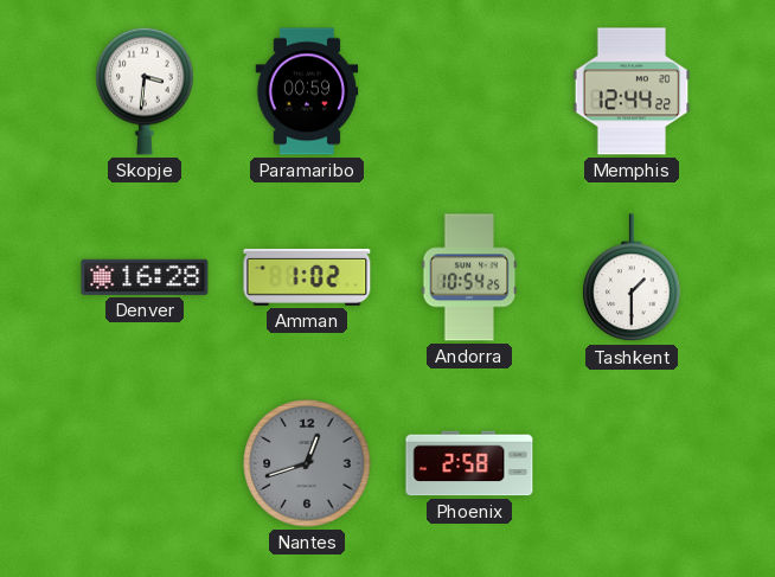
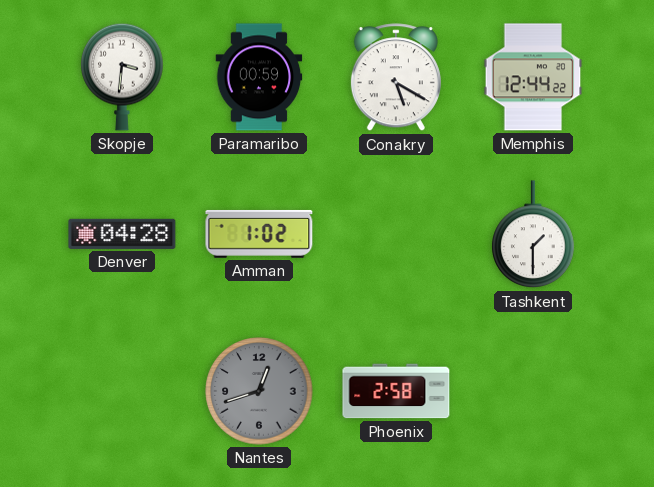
Conakry: none -> 5:20
Denver: 16:28 -> 04:28
Andorra: 10:54 -> none
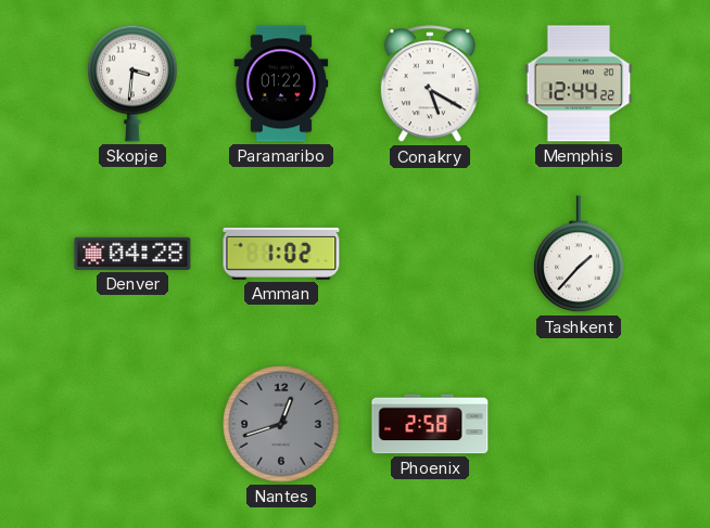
Paramaribo: 00:59 -> 01:22
Tashkent: 1:30 -> 1:37
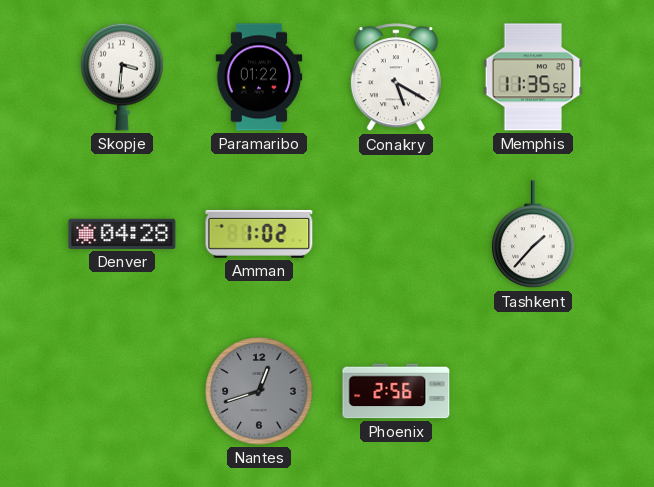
Memphis: 12:44 -> 11:35
Phoenix: 2:58 -> 2:56
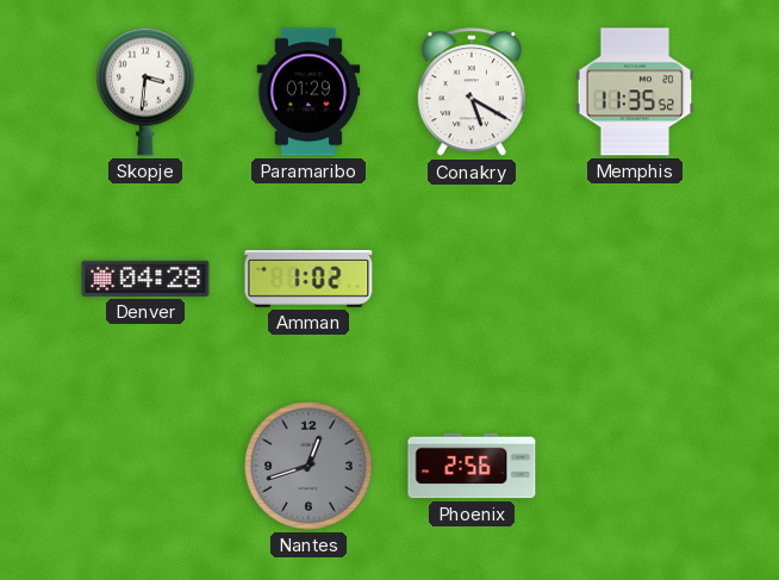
Paramaribo: 01:22 -> 01:29
Tashkent: 1:37 -> none
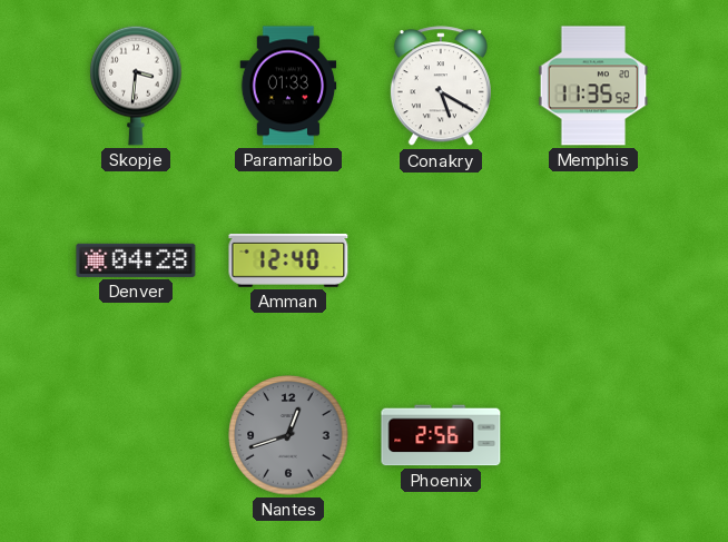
Paramaribo: 01:29 -> 01:33
Amman: 1:02 -> 12:40
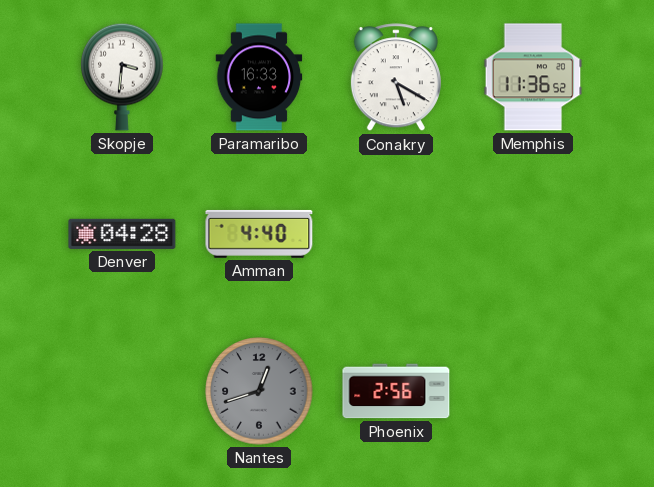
Paramaribo: 01:33 -> 16:33
Memphis: 11:35 -> 11:36
Amman: 12:40 -> 4:40
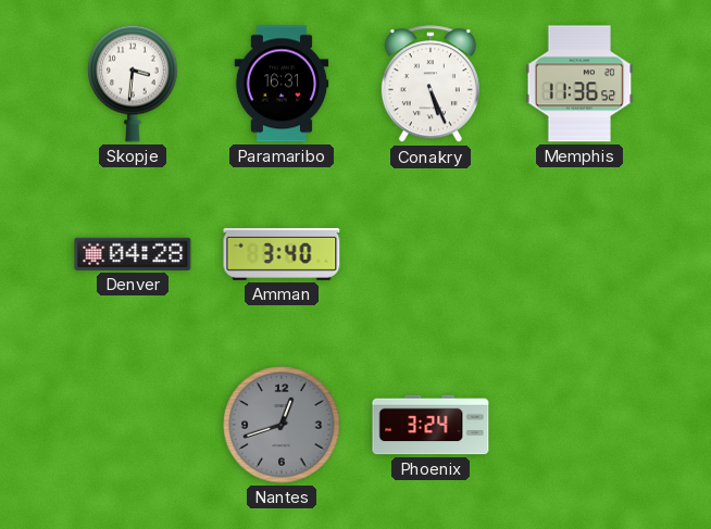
Paramaribo: 16:33 -> 16:31
Conakry: 5:20 -> 5:26
Amman: 4:40 -> 3:40
Phoenix: 2:56 -> 3:24
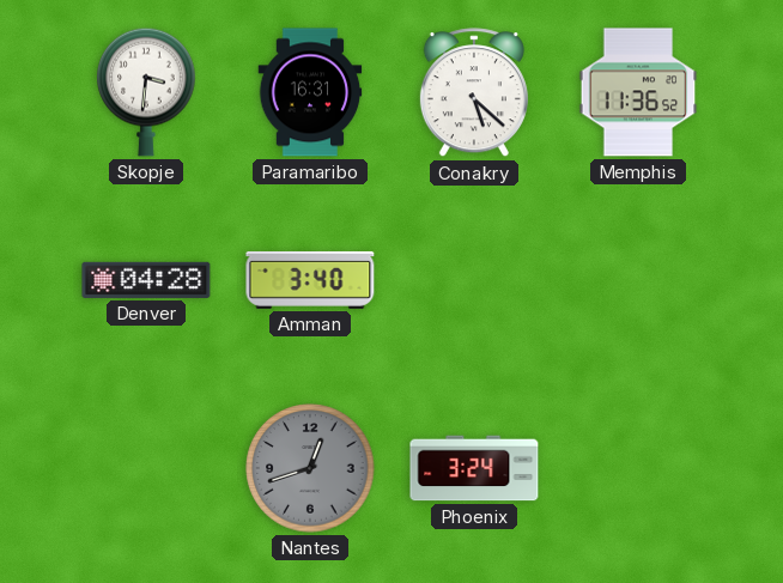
Conakry: 5:26 -> 5:22
